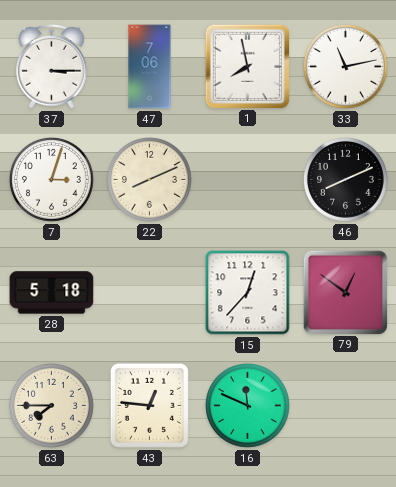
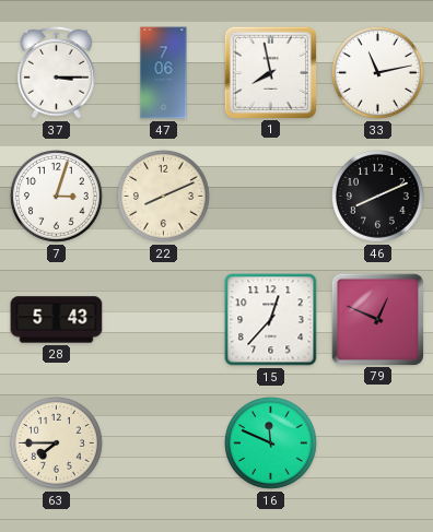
28: 5:18 -> 5:43
79: 12:51 -> 12:49
43: 12:46 -> none
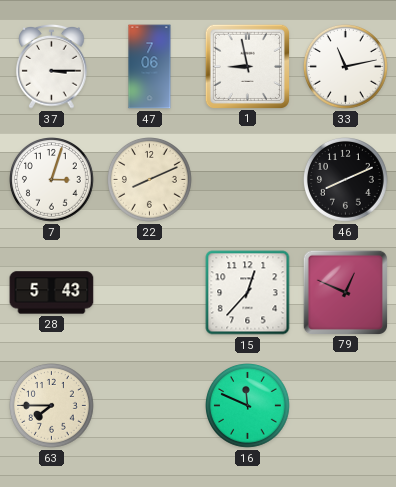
1: 7:58 -> 8:58
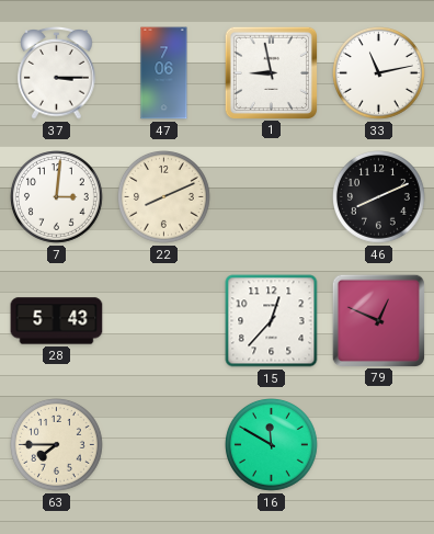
7: 3:03 -> 3:01
16: 11:49 -> 11:50
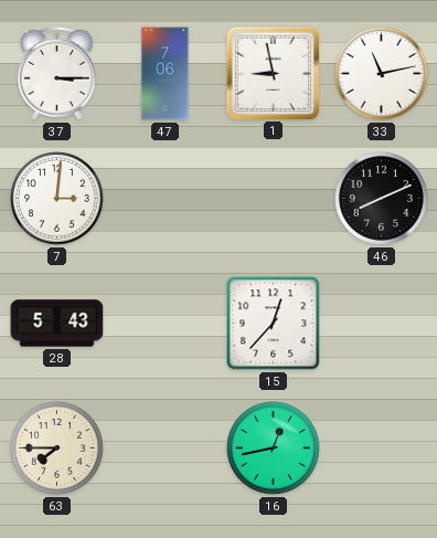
22: 8:11 -> none
79: 12:49 -> none
16: 11:50 -> 12:43
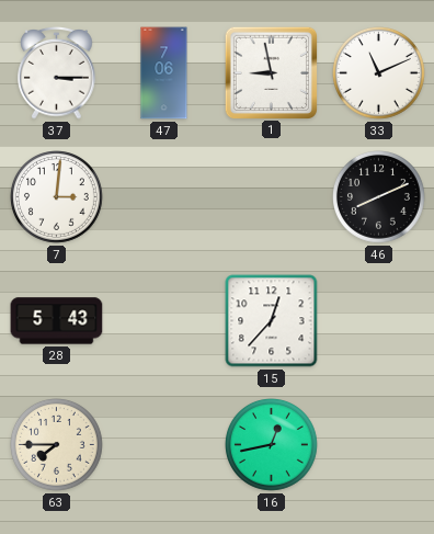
33: 11:13 -> 11:11
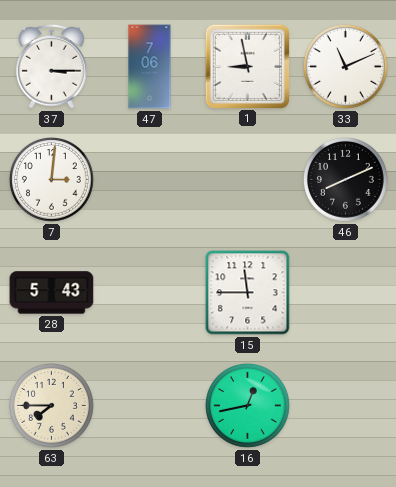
15: 12:37 -> 11:45
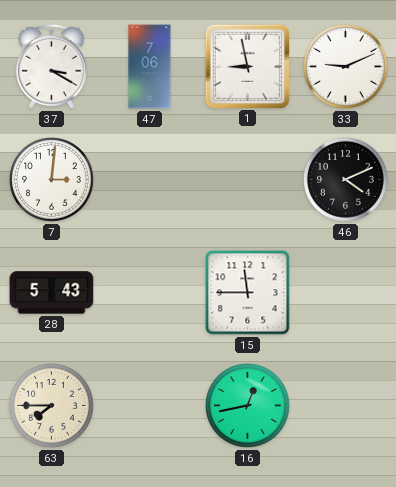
37: 3:15 -> 3:20
33: 11:11 -> 9:11
46: 8:11 -> 4:11
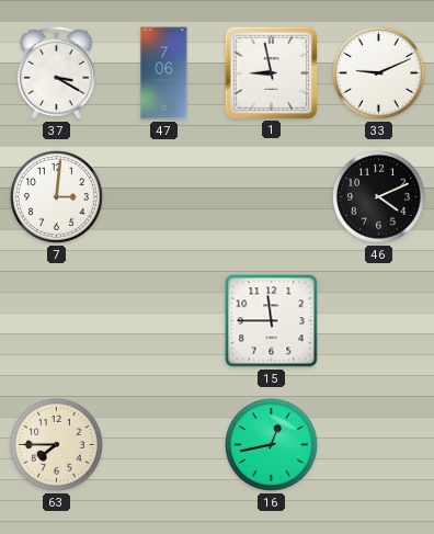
28: 5:43 -> none
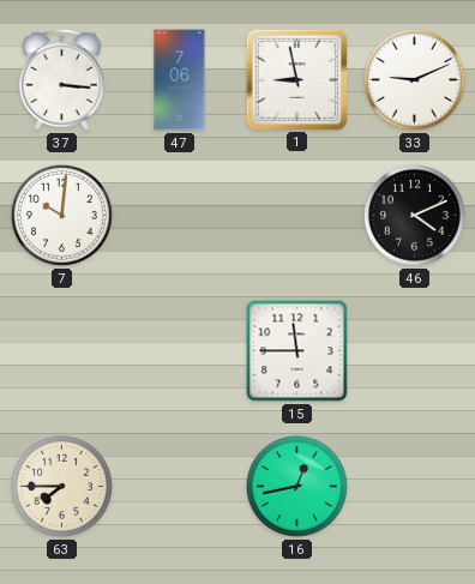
37: 3:20 -> 3:16
7: 3:01 -> 10:01
